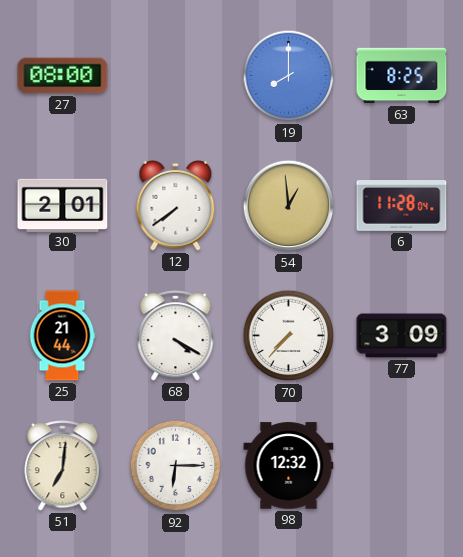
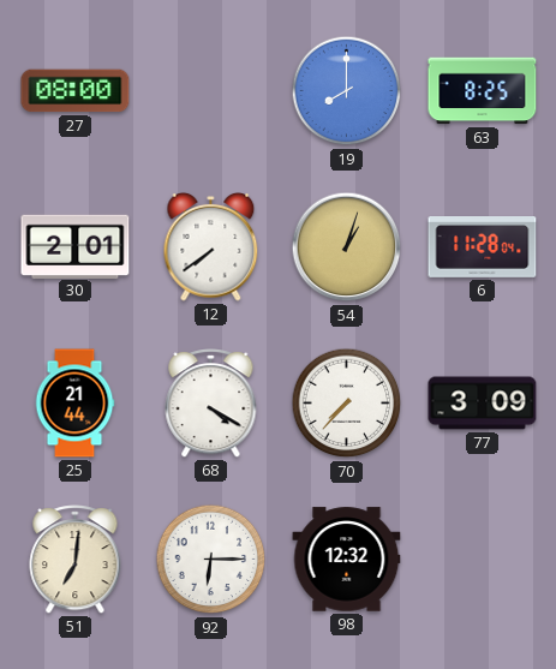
54: 12:59 -> 1:03
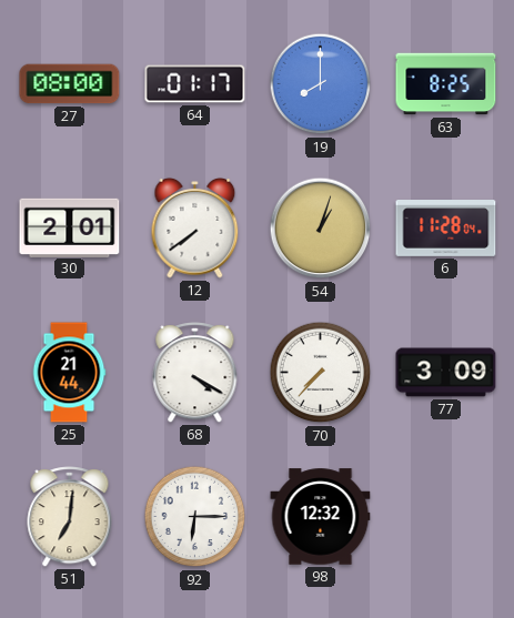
64: none -> 01:17
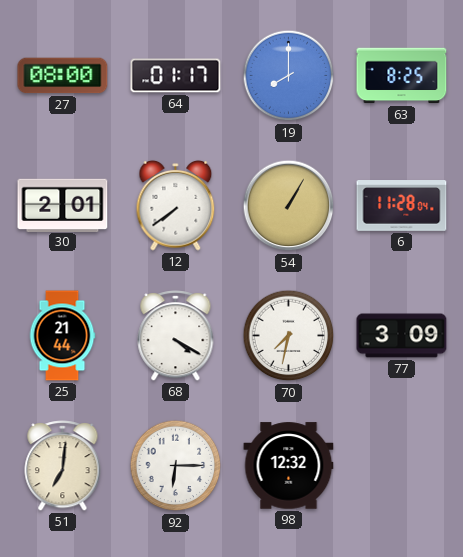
54: 1:03 -> 1:05
70: 7:37 -> 7:32
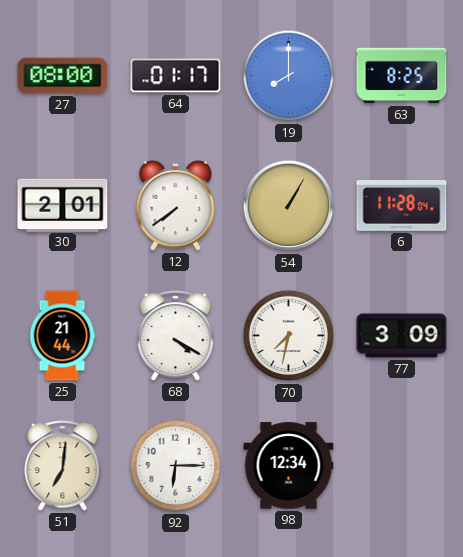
98: 12:32 -> 12:34
